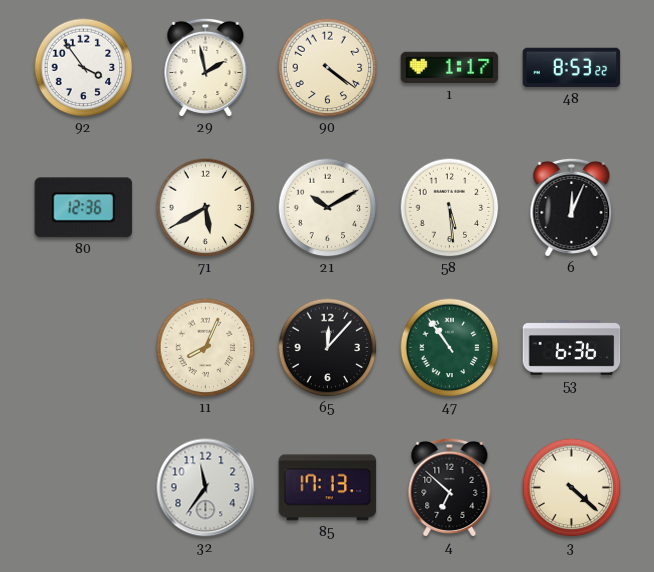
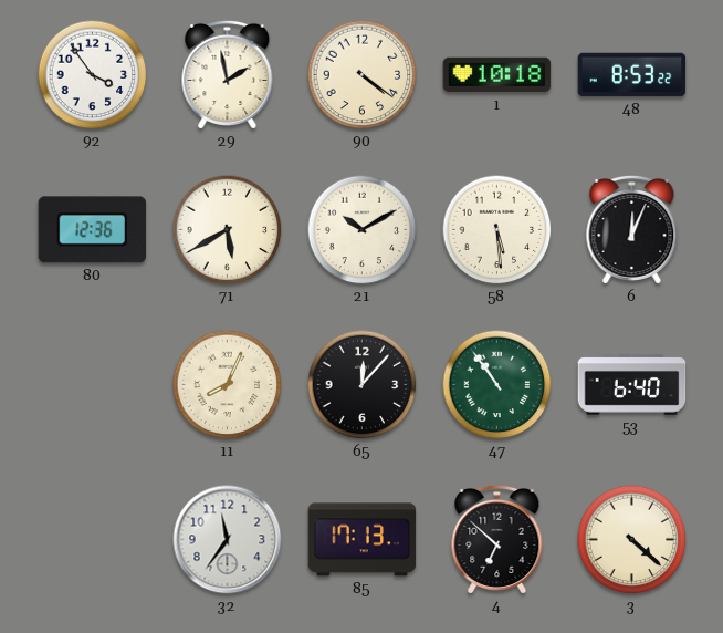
1: 1:17 -> 10:18
53: 6:36 -> 6:40
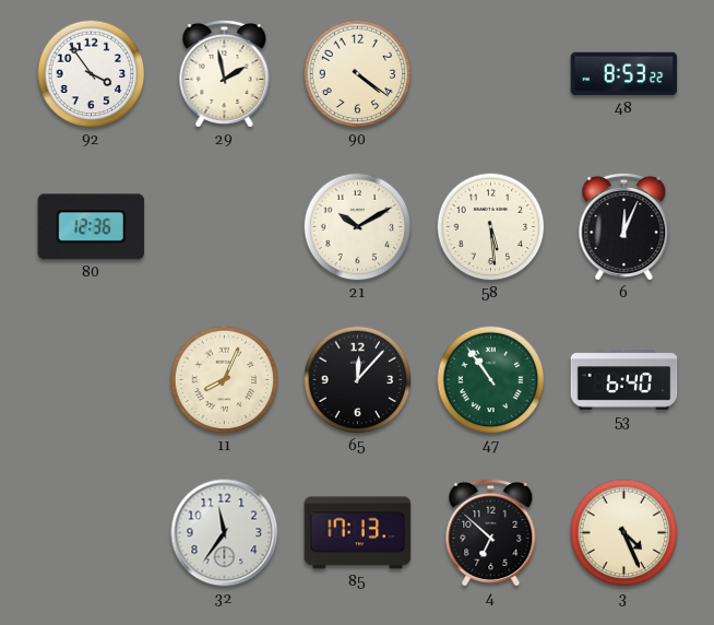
1: 10:18 -> none
71: 5:40 -> none
3: 4:22 -> 4:26
